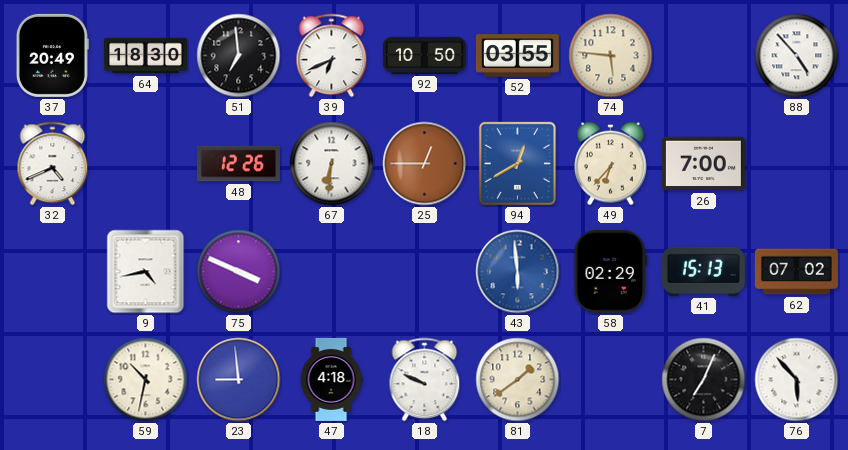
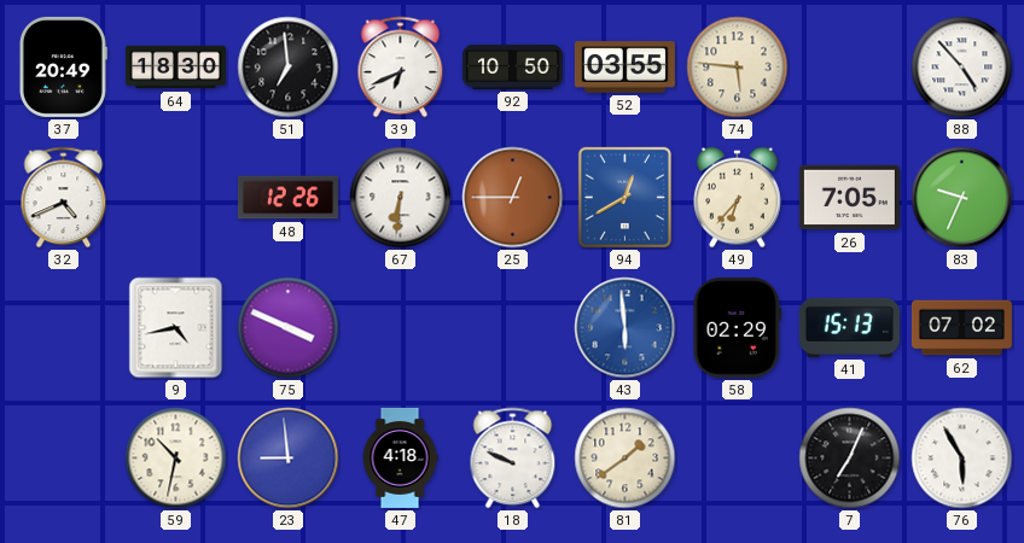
26: 7:00 -> 7:05
83: none -> 9:34
76: 5:53 -> 5:55
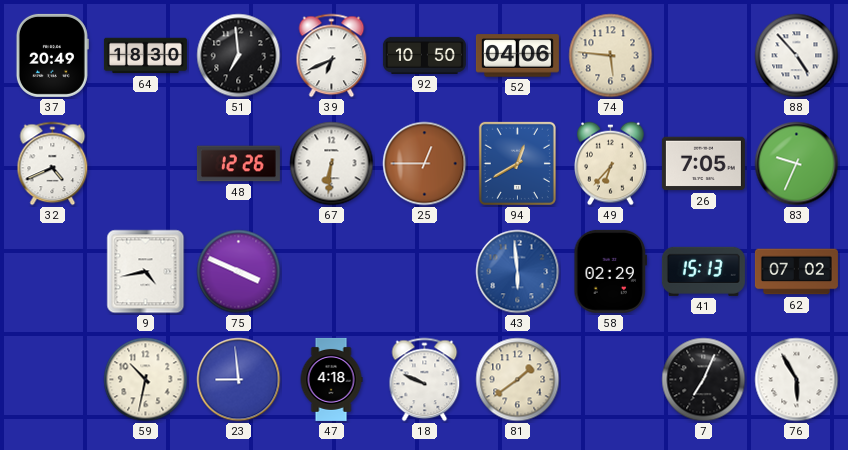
52: 03:55 -> 04:06
